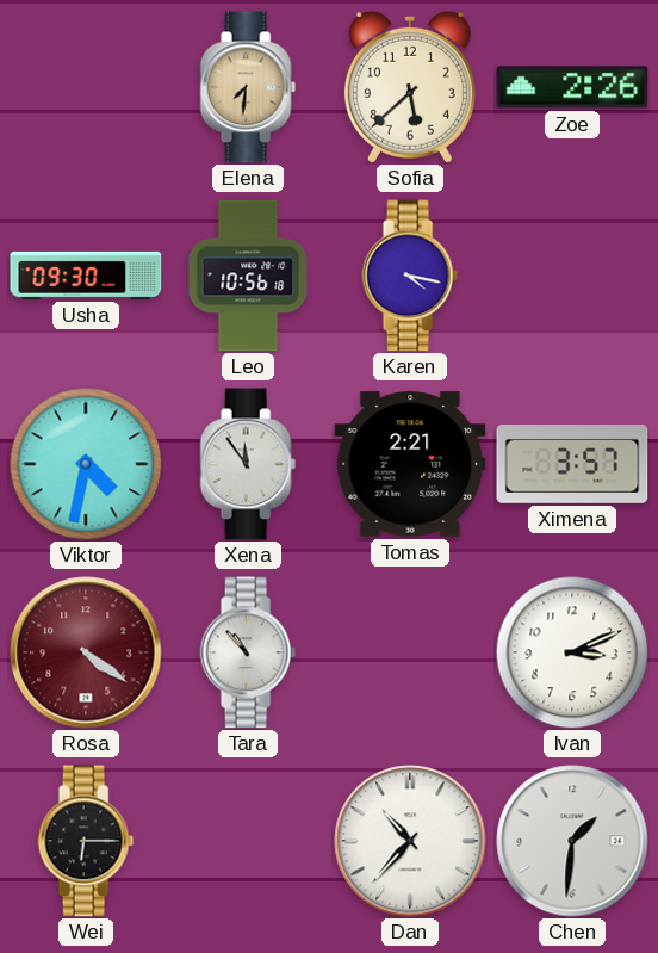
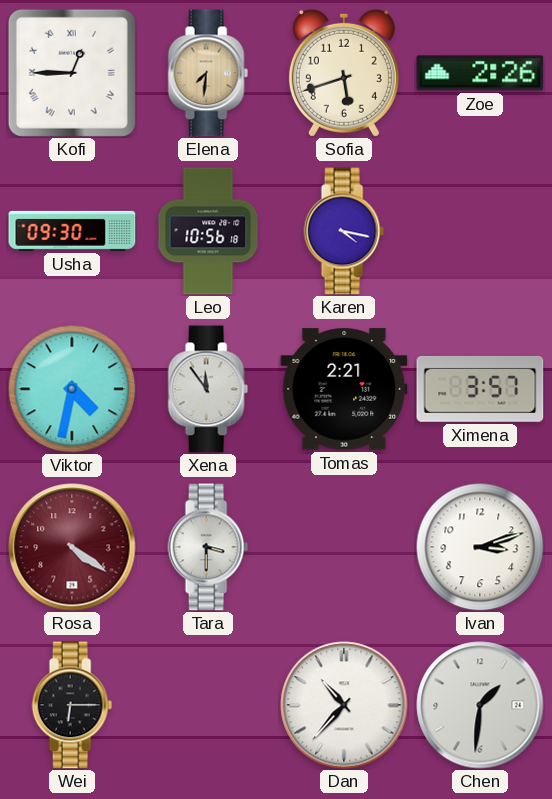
Kofi: none -> 12:45
Sofia: 5:38 -> 5:42
Tara: 10:53 -> 3:30
Ivan: 3:11 -> 3:12
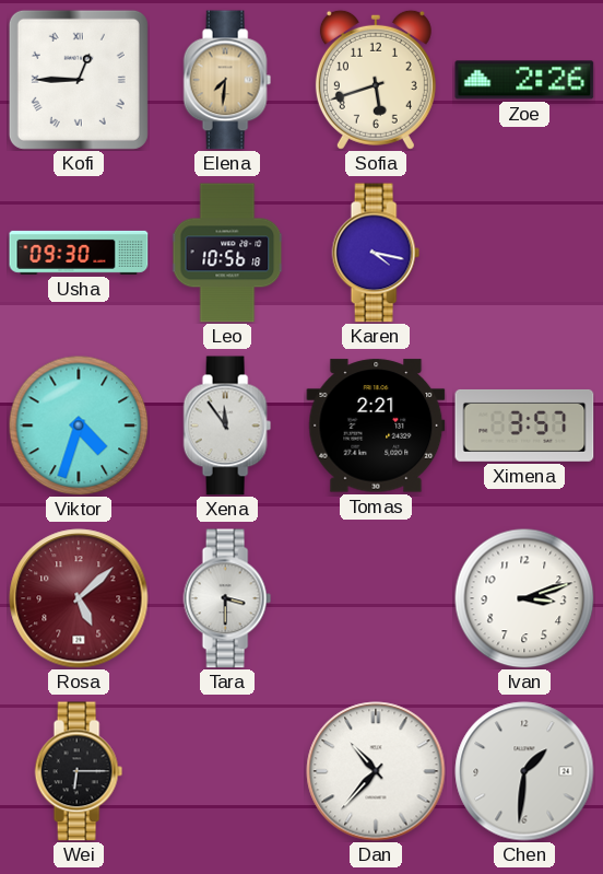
Viktor: 4:32 -> 4:33
Rosa: 4:21 -> 5:08
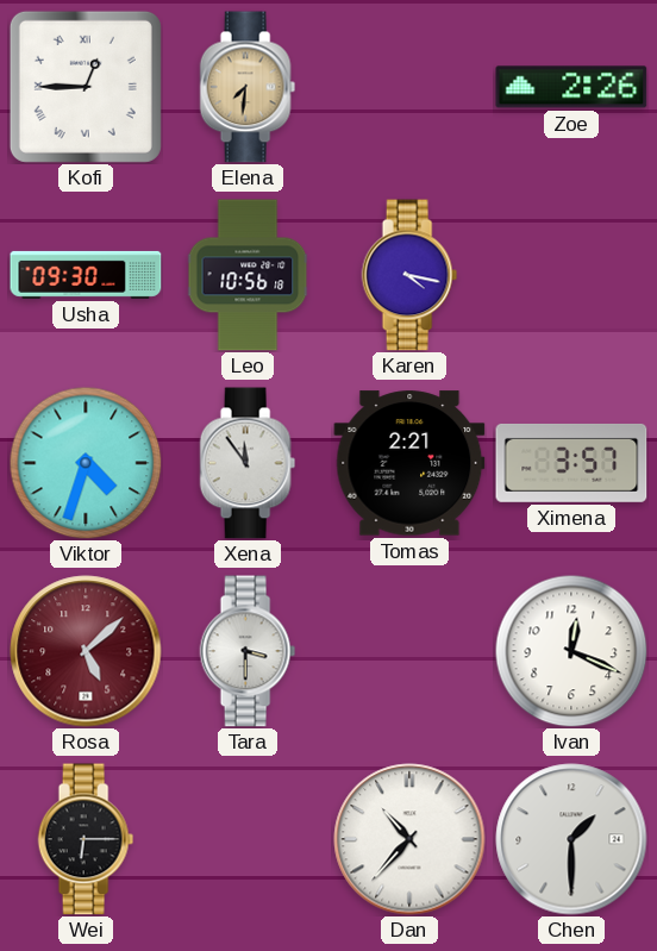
Sofia: 5:42 -> none
Ivan: 3:12 -> 12:19
Chen: 1:31 -> 1:30
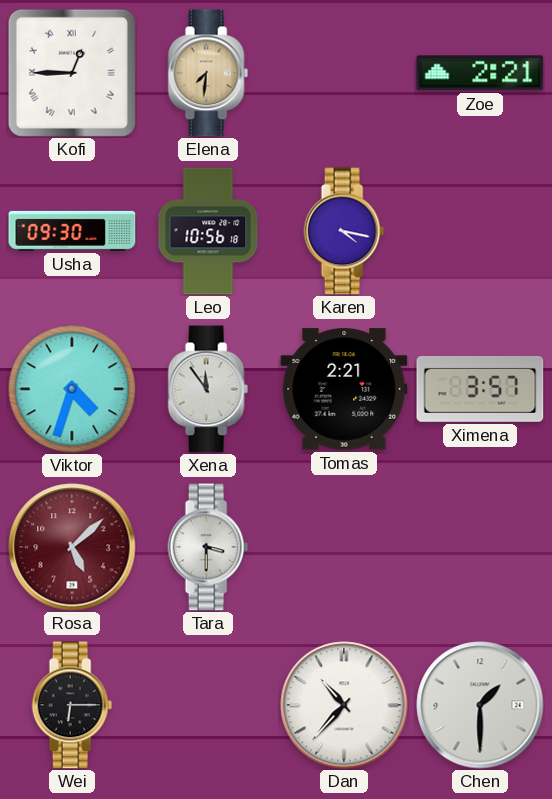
Zoe: 2:26 -> 2:21
Ivan: 12:19 -> none
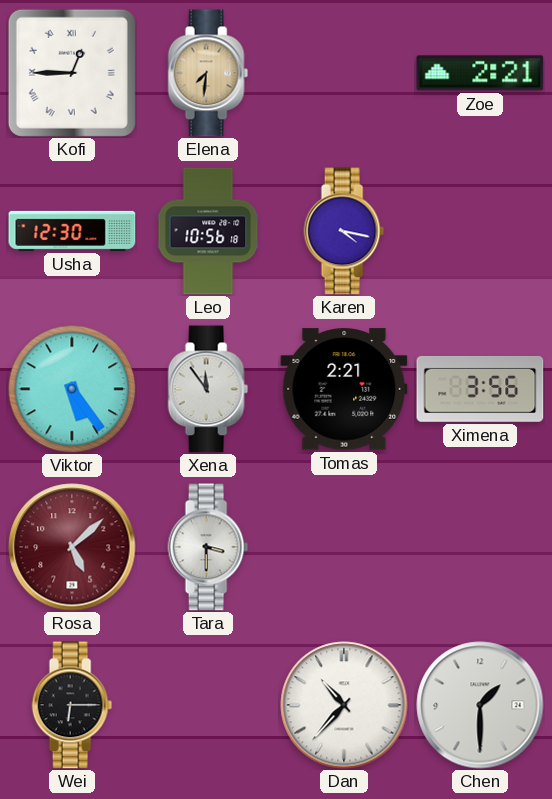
Usha: 09:30 -> 12:30
Viktor: 4:33 -> 5:24
Ximena: 3:57 -> 3:56
